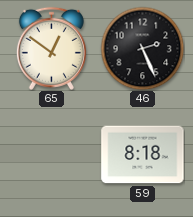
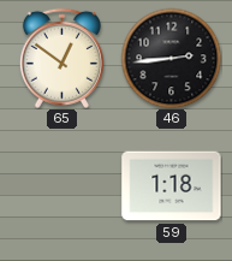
46: 2:26 -> 2:44
59: 8:18 -> 1:18
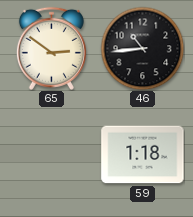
65: 12:51 -> 2:51
46: 2:44 -> 10:44
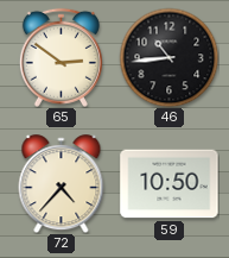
72: none -> 4:37
59: 1:18 -> 10:50
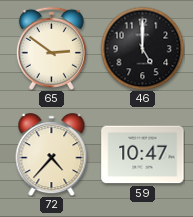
46: 10:44 -> 5:00
59: 10:50 -> 10:47
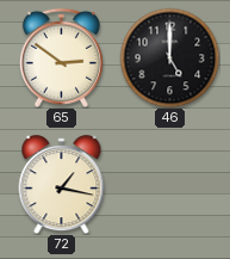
72: 4:37 -> 1:17
59: 10:47 -> none
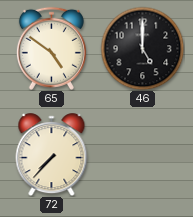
65: 2:51 -> 4:51
72: 1:17 -> 7:37
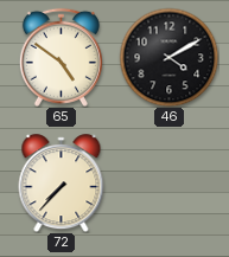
46: 5:00 -> 4:10
